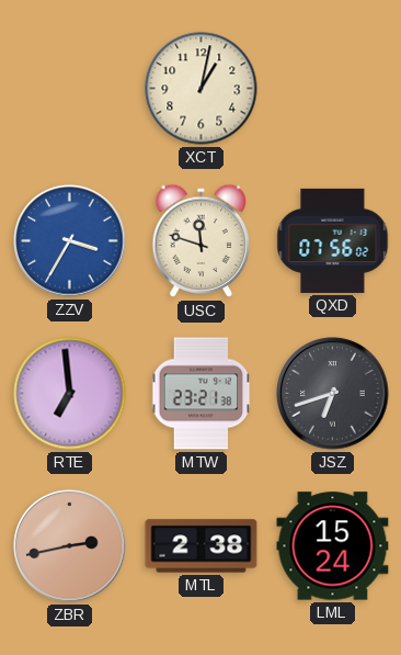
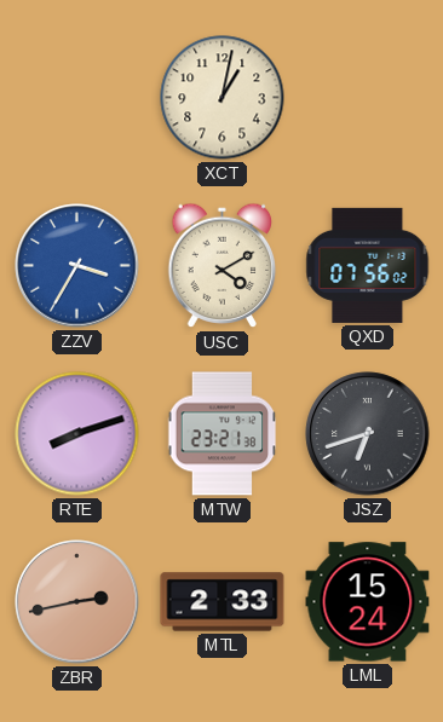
USC: 11:48 -> 4:10
RTE: 6:59 -> 8:12
MTL: 2:38 -> 2:33
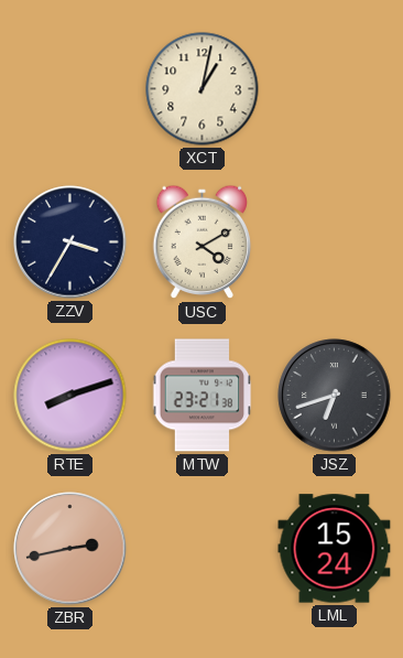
ZZV dial: blue -> navy
QXD: 07:56 -> none
MTL: 2:33 -> none
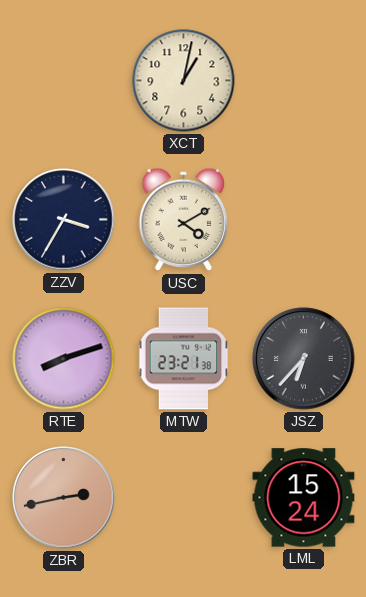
JSZ: 6:42 -> 6:37
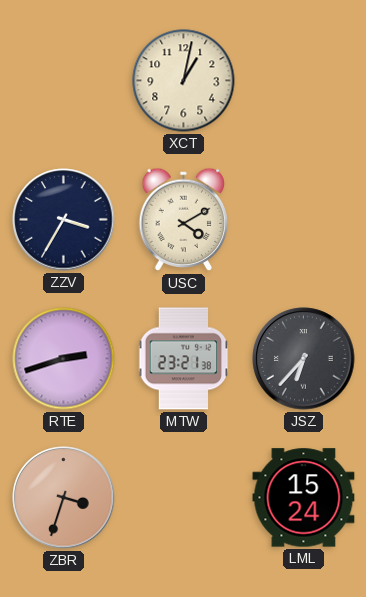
RTE: 8:12 -> 2:42
ZBR: 2:43 -> 3:33
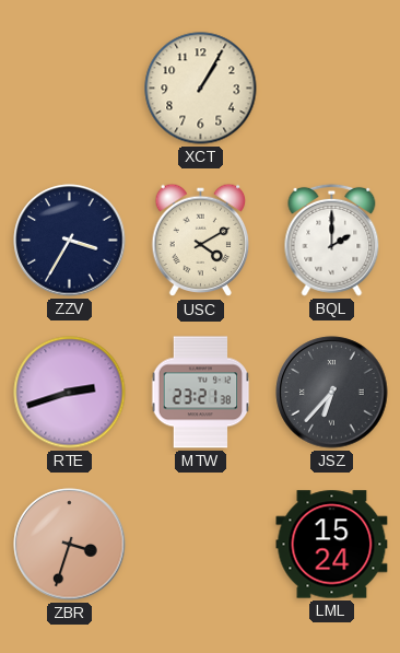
XCT: 1:02 -> 1:05
BQL: none -> 2:00
